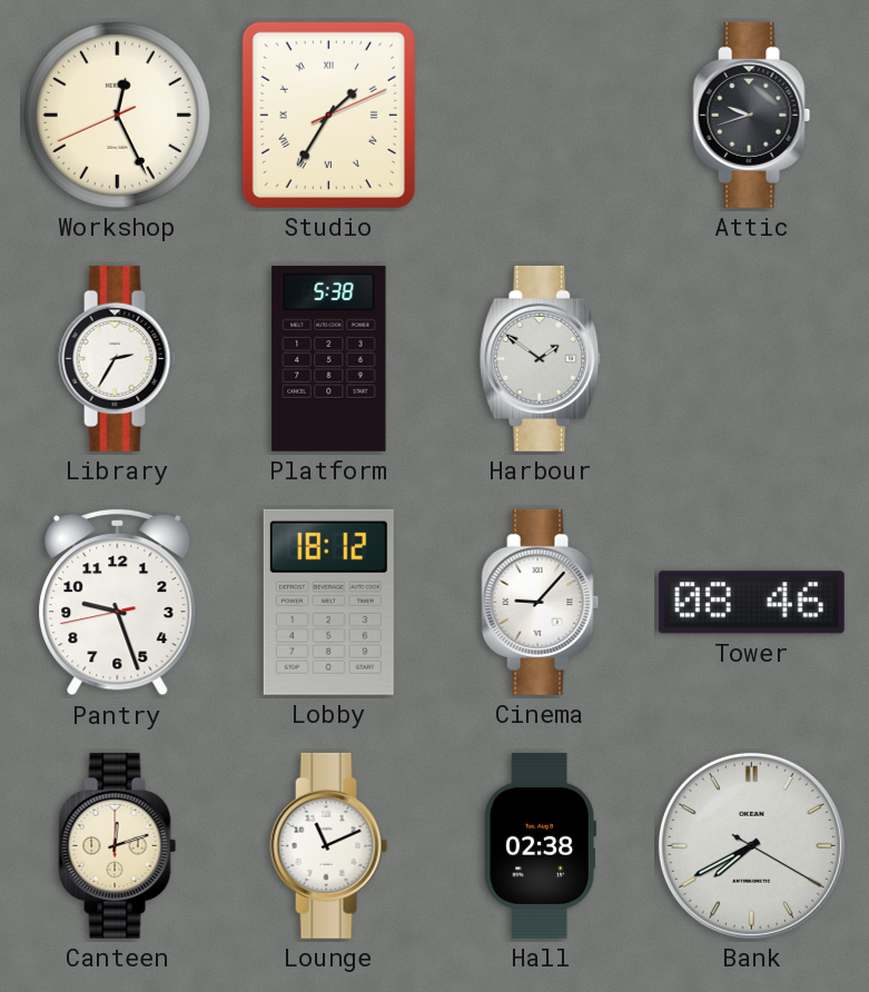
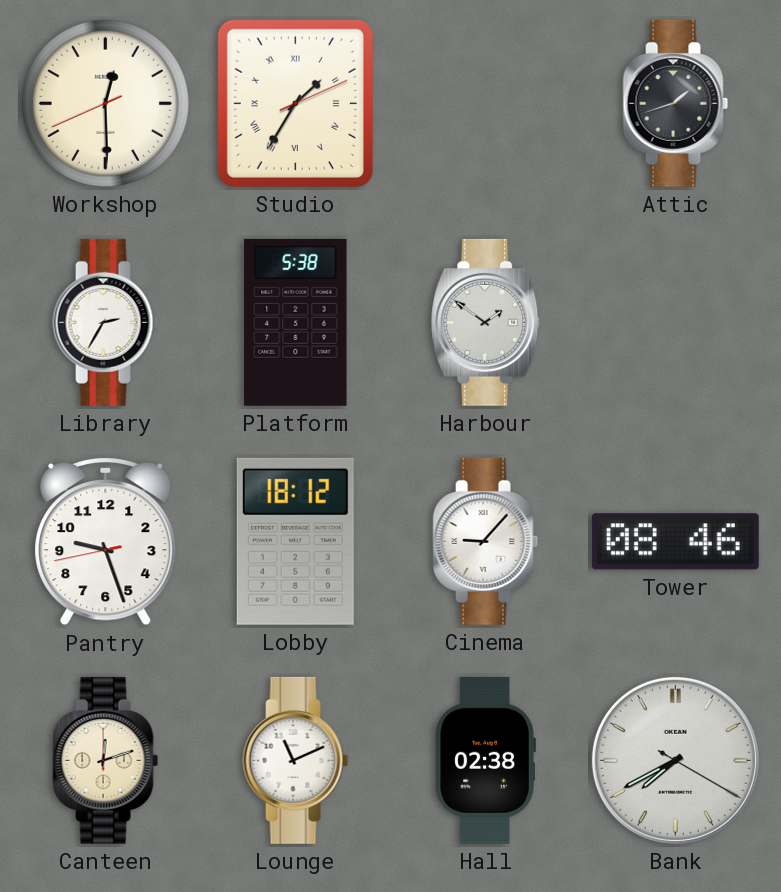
Workshop: 12:25 -> 12:29
Attic: 9:42 -> 1:42
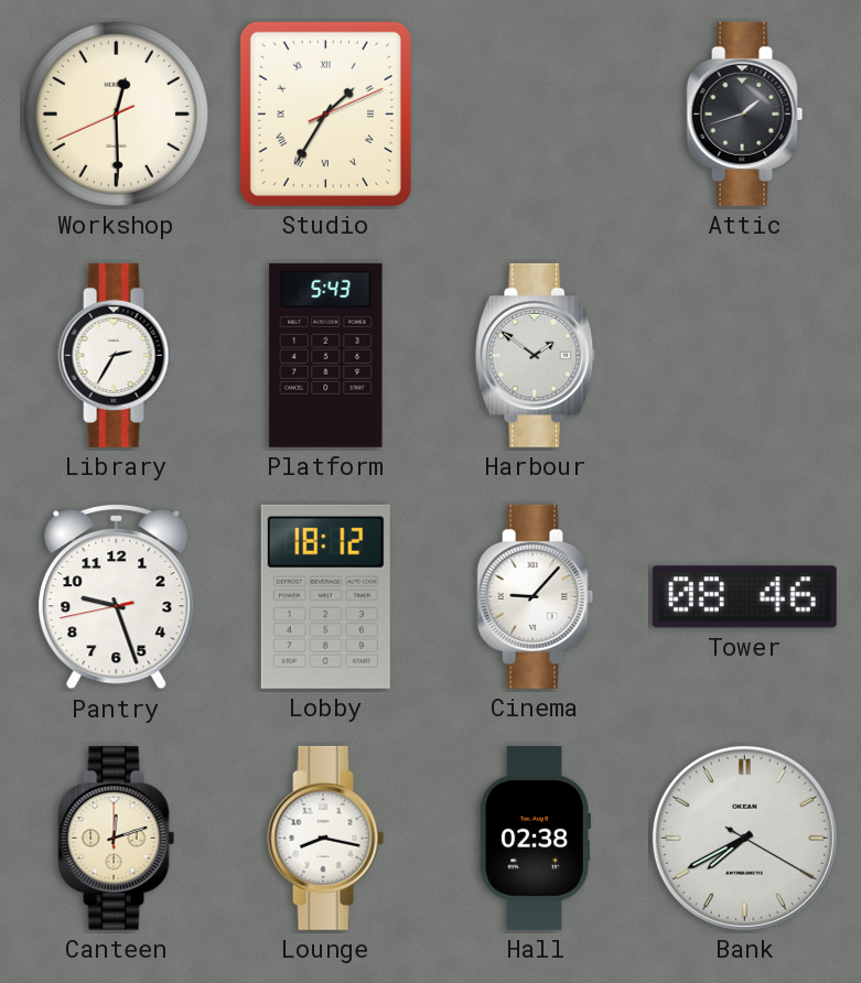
Platform: 5:38 -> 5:43
Lounge: 11:11 -> 8:17
